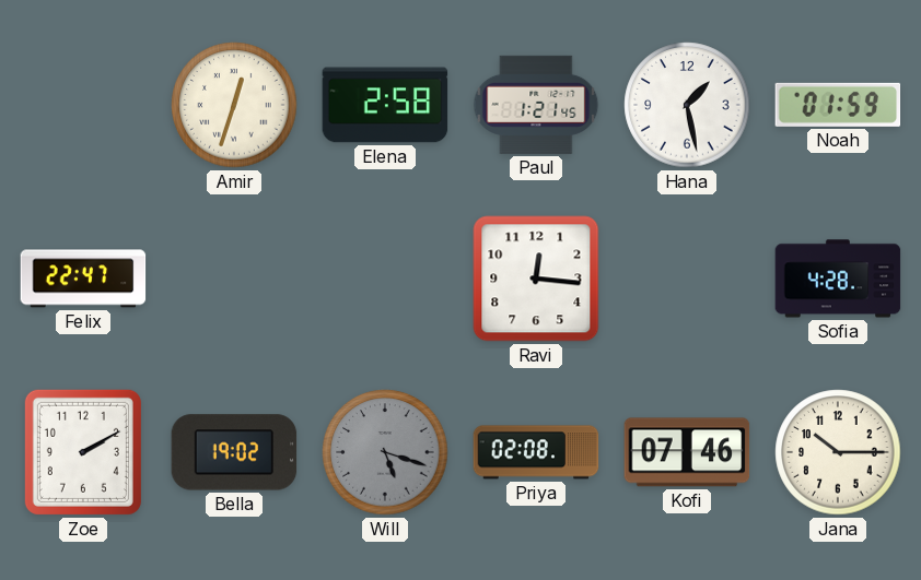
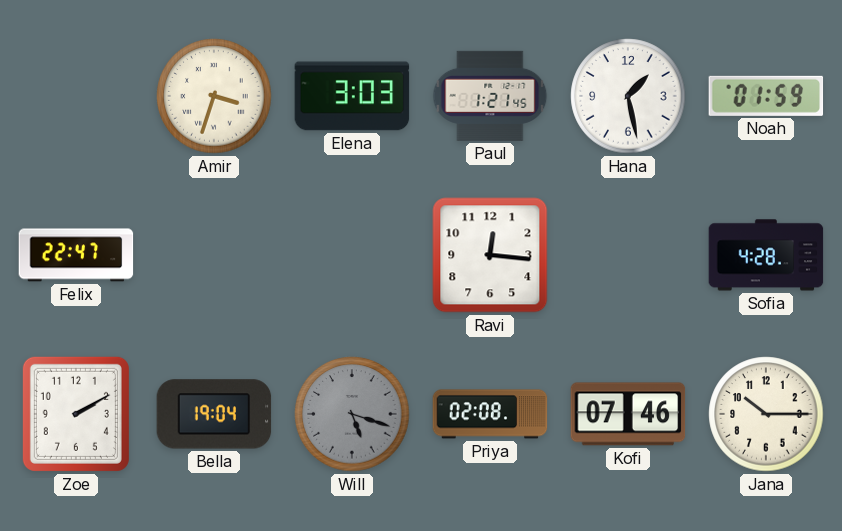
Amir: 12:33 -> 3:33
Elena: 2:58 -> 3:03
Bella: 19:02 -> 19:04
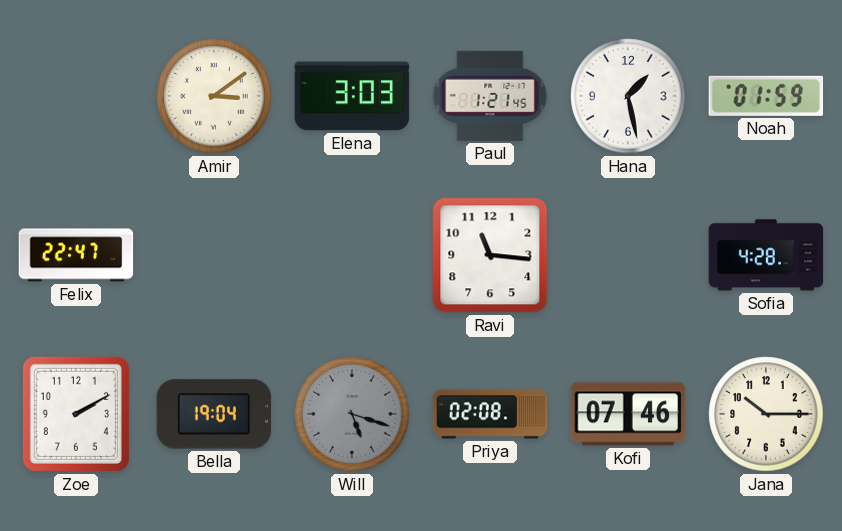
Amir: 3:33 -> 3:09
Ravi: 12:16 -> 11:16
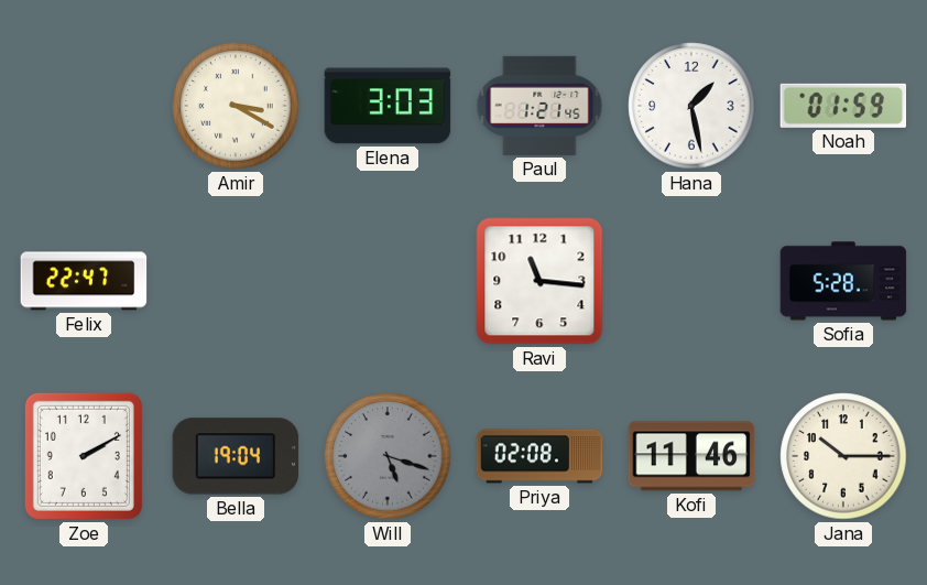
Amir: 3:09 -> 3:20
Sofia: 4:28 -> 5:28
Kofi: 07:46 -> 11:46
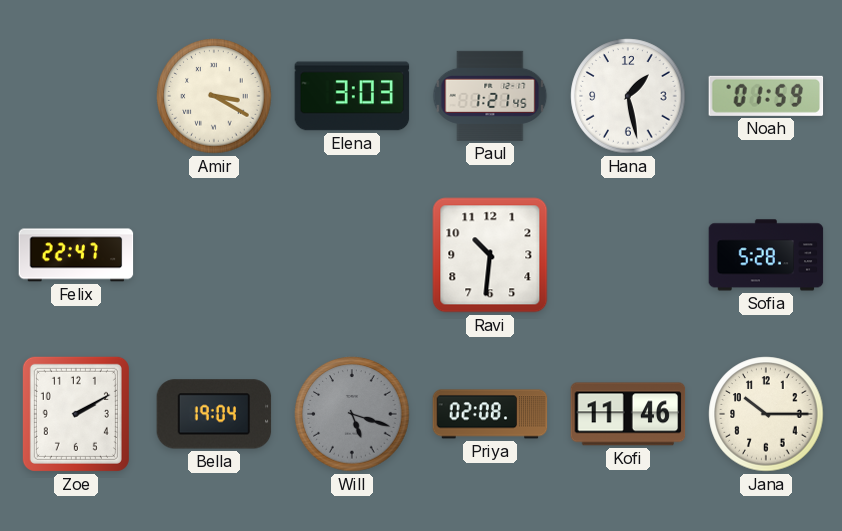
Ravi: 11:16 -> 10:31
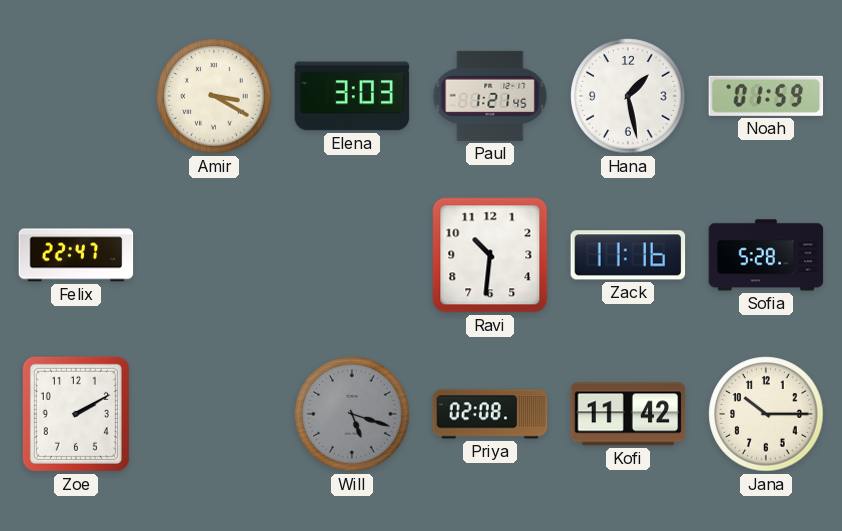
Zack: none -> 11:16
Bella: 19:04 -> none
Kofi: 11:46 -> 11:42
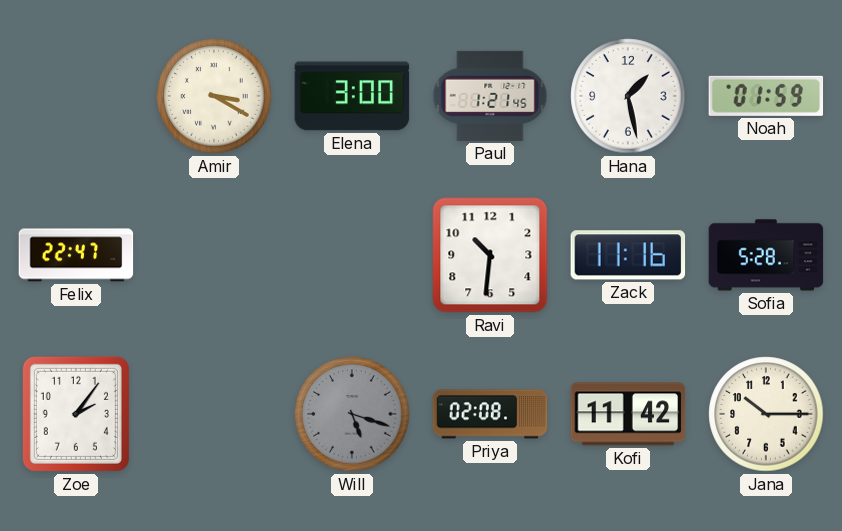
Elena: 3:03 -> 3:00
Zoe: 2:10 -> 2:06
